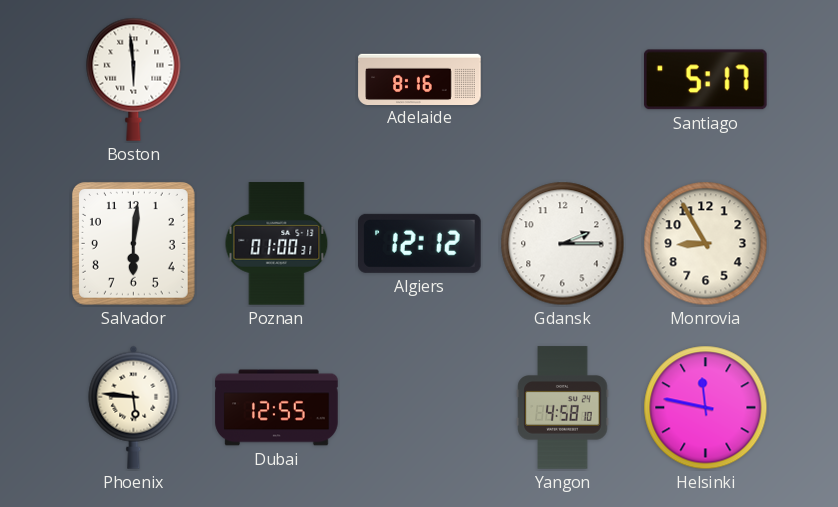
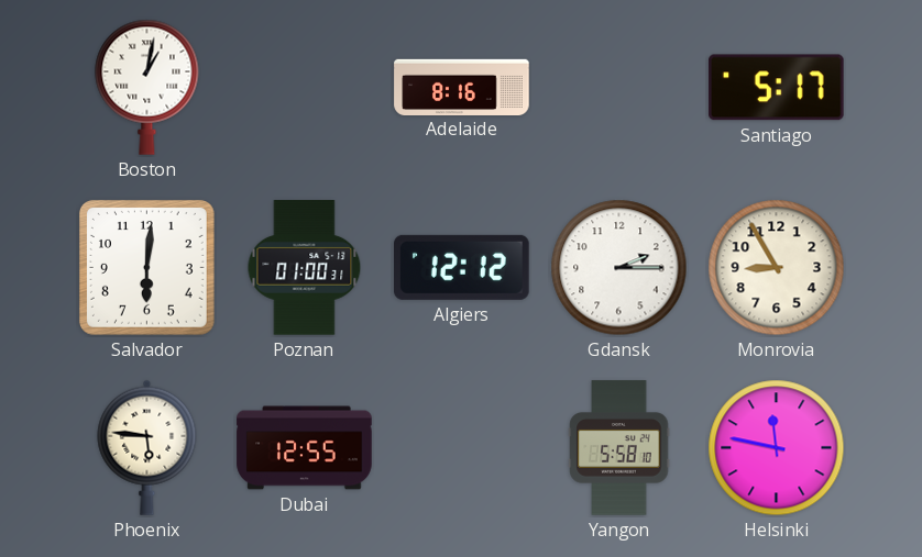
Boston: 5:59 -> 1:02
Yangon: 4:58 -> 5:58
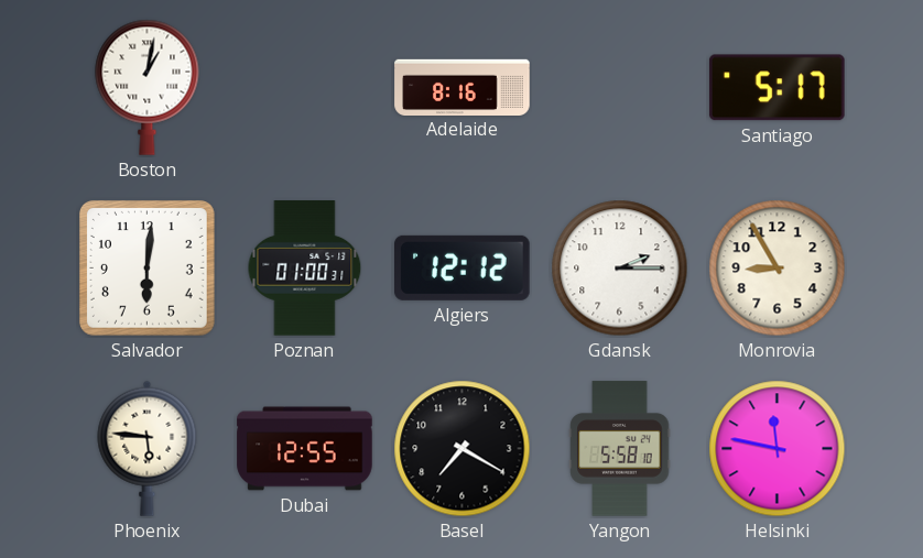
Basel: none -> 7:20
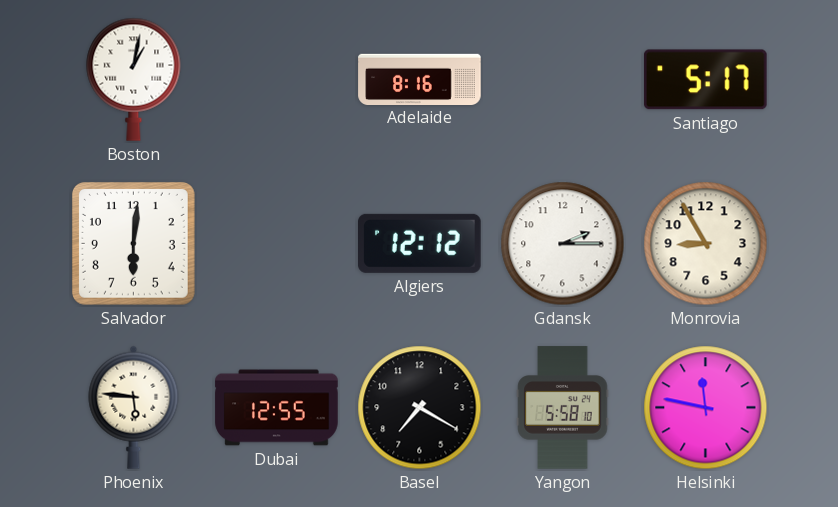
Poznan: 01:00 -> none
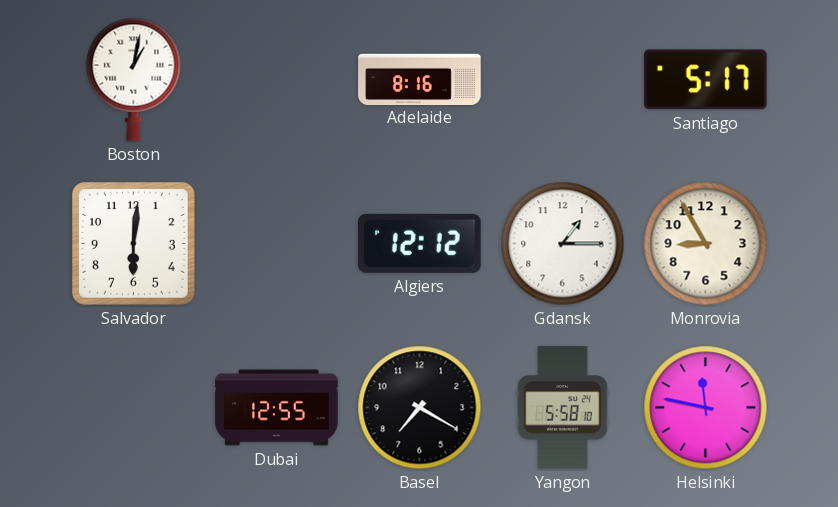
Gdansk: 2:15 -> 1:15
Phoenix: 5:46 -> none
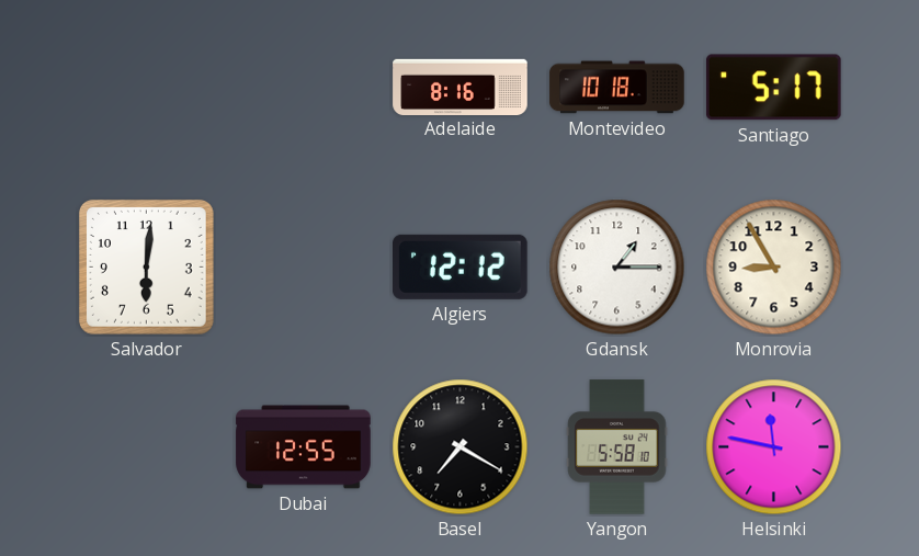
Boston: 1:02 -> none
Montevideo: none -> 10:18
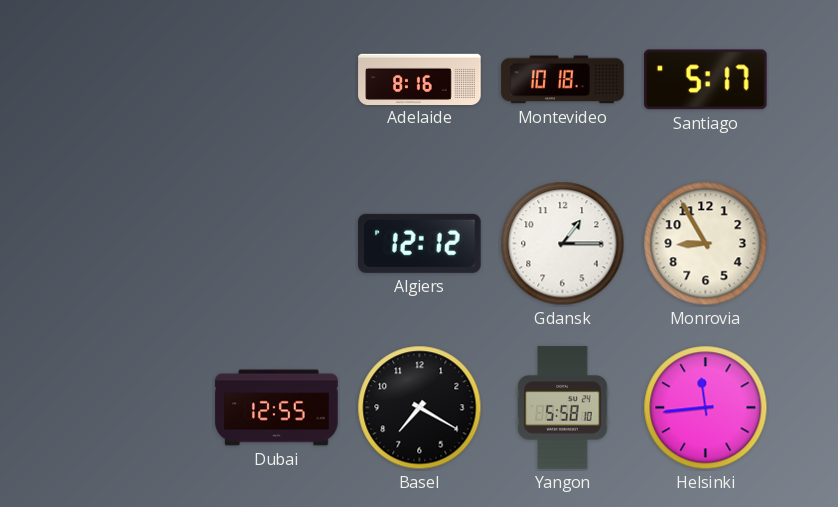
Salvador: 6:01 -> none
Helsinki: 11:47 -> 11:44
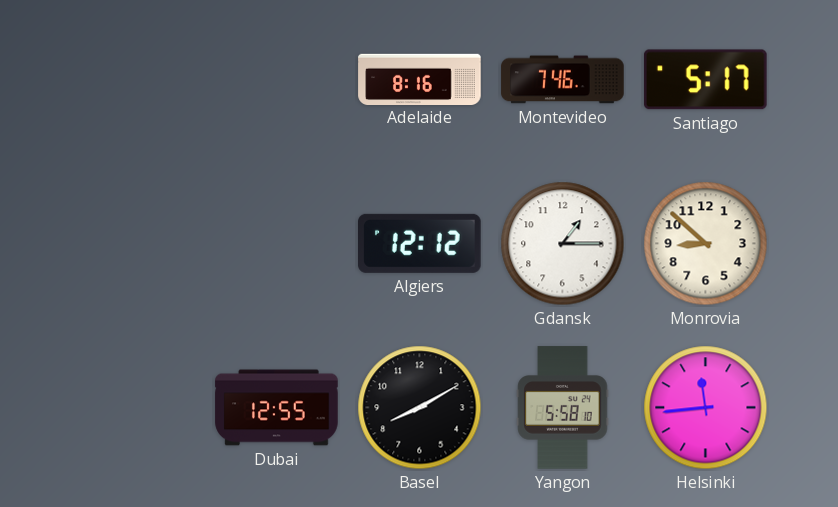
Montevideo: 10:18 -> 7:46
Monrovia: 8:55 -> 8:52
Basel: 7:20 -> 8:10
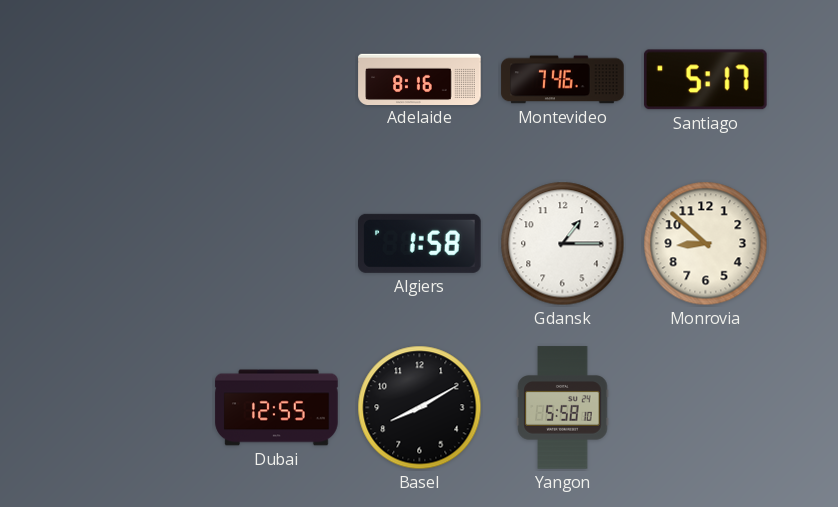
Algiers: 12:12 -> 1:58
Helsinki: 11:44 -> none
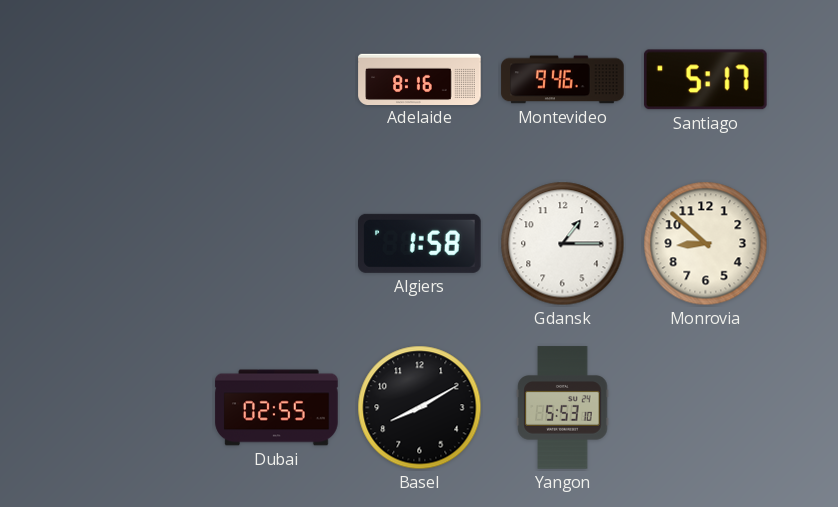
Montevideo: 7:46 -> 9:46
Dubai: 12:55 -> 02:55
Yangon: 5:58 -> 5:53
